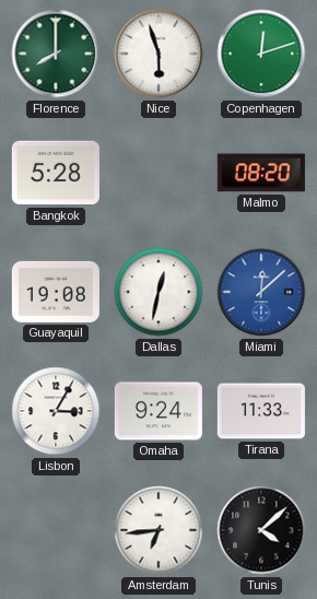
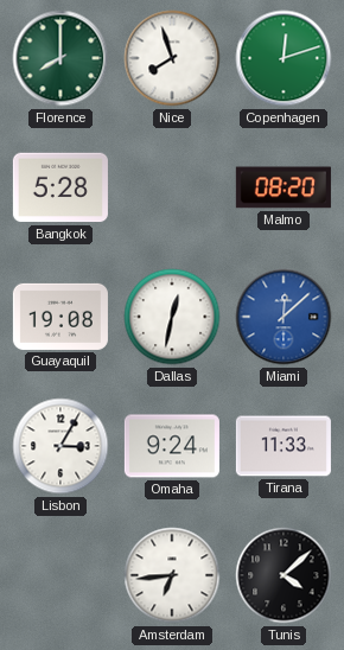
Nice: 5:57 -> 7:57
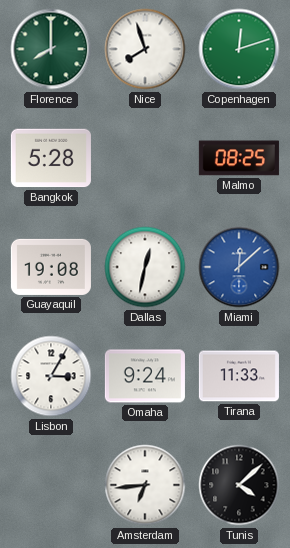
Malmo: 08:20 -> 08:25
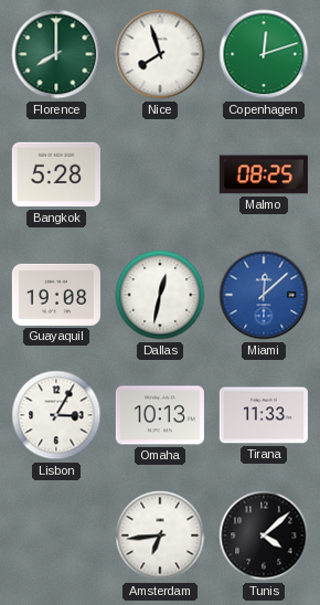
Omaha: 9:24 -> 10:13
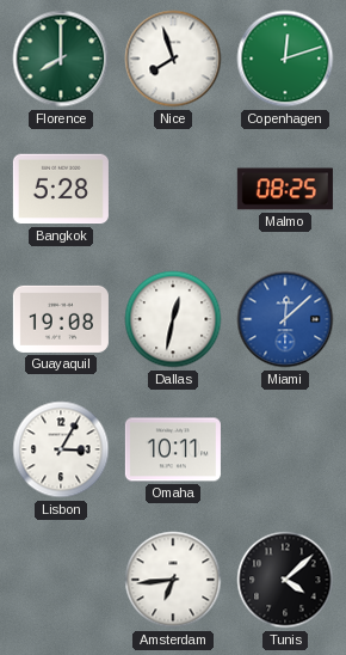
Omaha: 10:13 -> 10:11
Tirana: 11:33 -> none
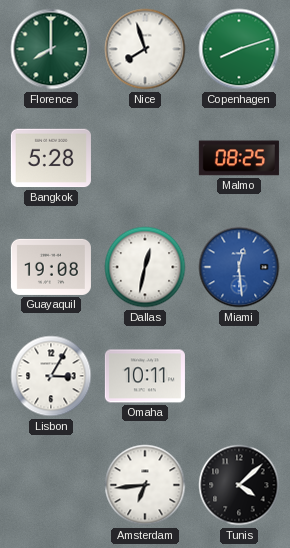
Copenhagen: 12:12 -> 8:12
Miami: 12:08 -> 12:29
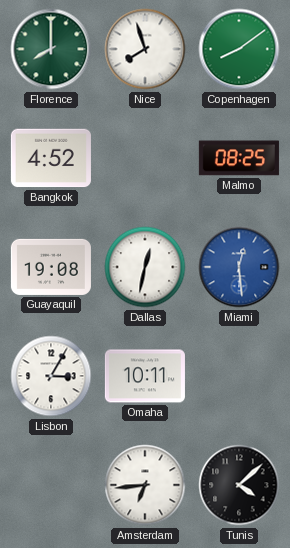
Copenhagen: 8:12 -> 8:09
Bangkok: 5:28 -> 4:52
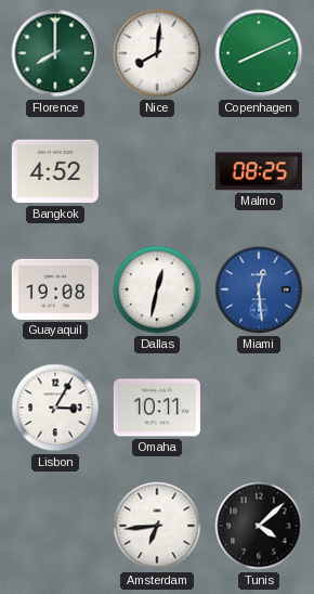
Nice: 7:57 -> 8:01
Copenhagen: 8:09 -> 8:11
